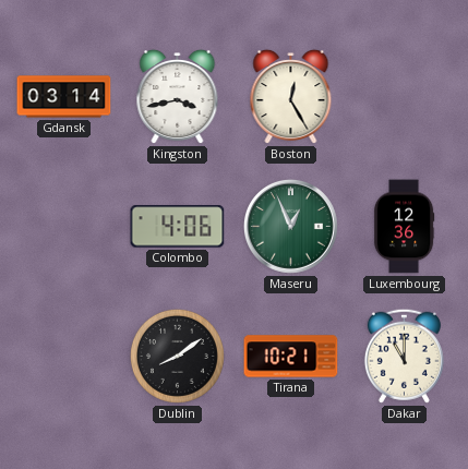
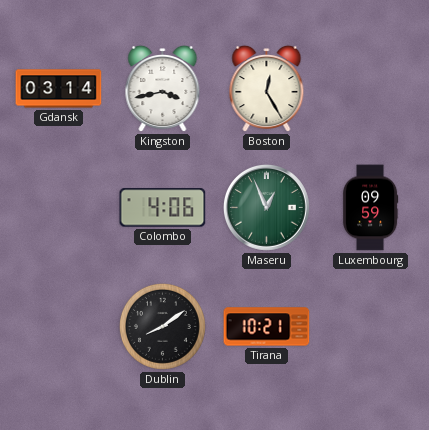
Luxembourg: 12:36 -> 09:59
Dakar: 11:00 -> none
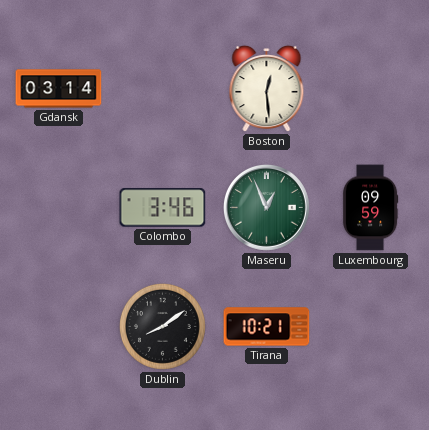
Kingston: 3:43 -> none
Boston: 12:25 -> 12:29
Colombo: 4:06 -> 3:46
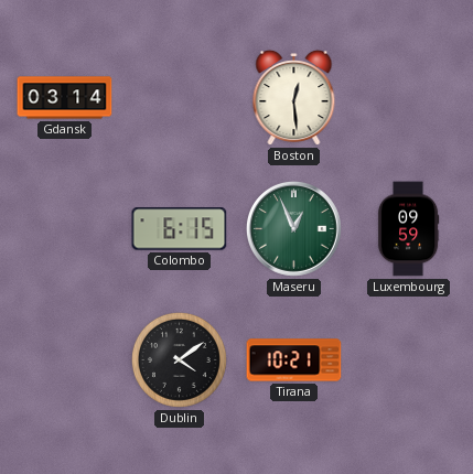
Colombo: 3:46 -> 6:15
Dublin: 8:09 -> 4:09
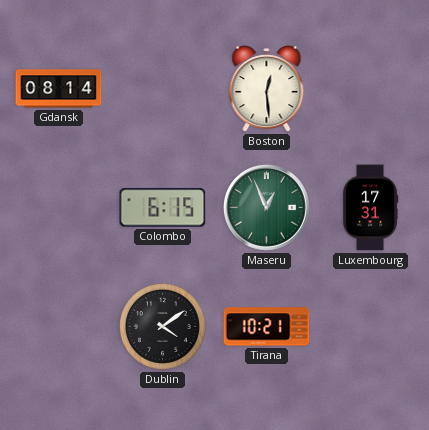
Gdansk: 03:14 -> 08:14
Luxembourg: 09:59 -> 17:31
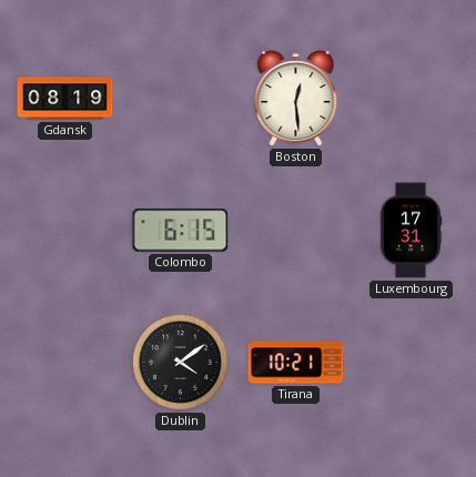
Gdansk: 08:14 -> 08:19
Maseru: 12:56 -> none
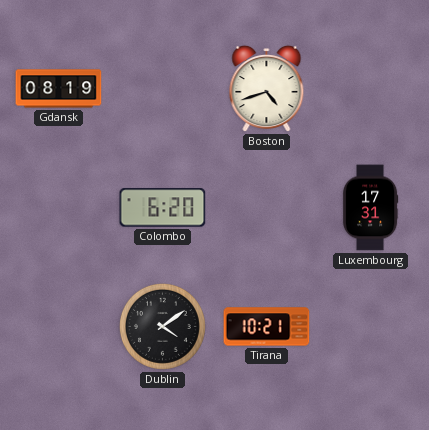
Boston: 12:29 -> 4:42
Colombo: 6:15 -> 6:20
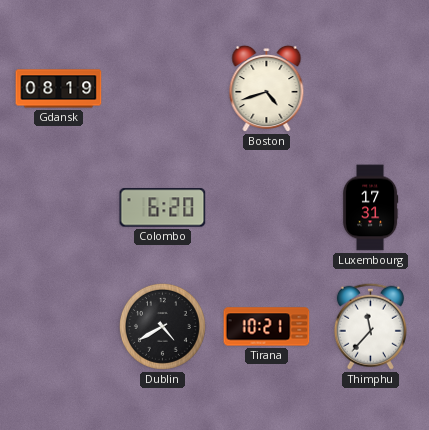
Dublin: 4:09 -> 4:40
Thimphu: none -> 11:37
